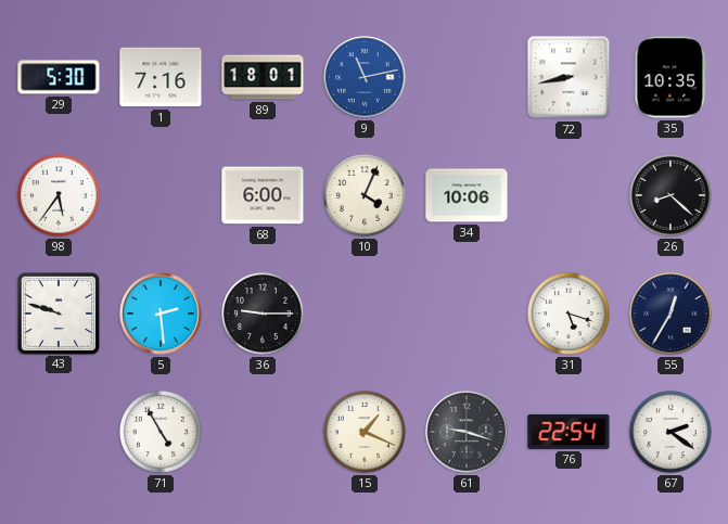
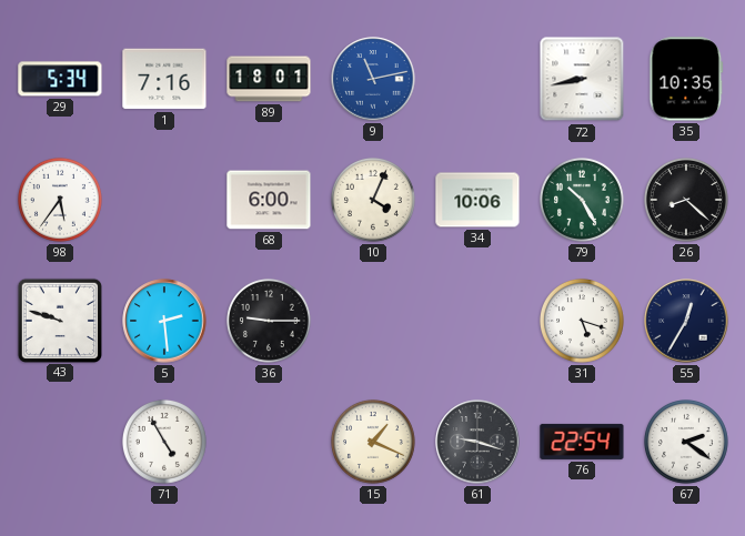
29: 5:30 -> 5:34
79: none -> 10:25
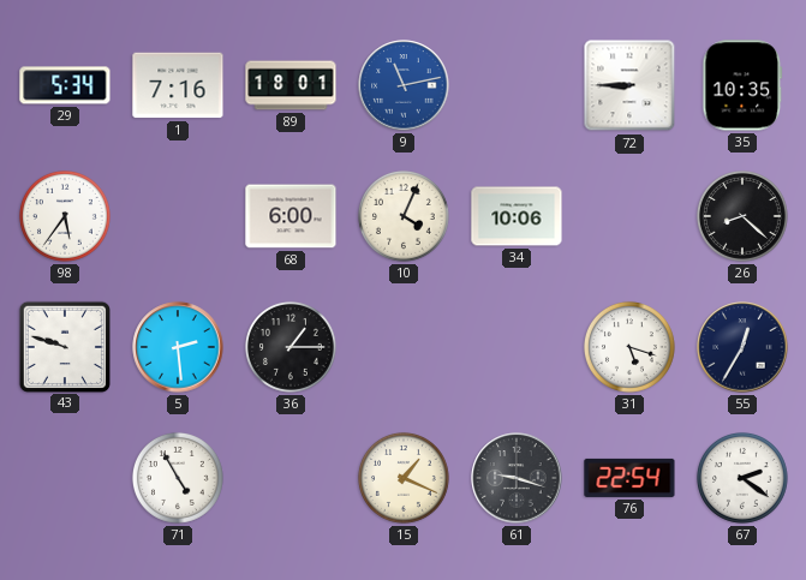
72: 8:43 -> 8:45
79: 10:25 -> none
36: 9:15 -> 1:15
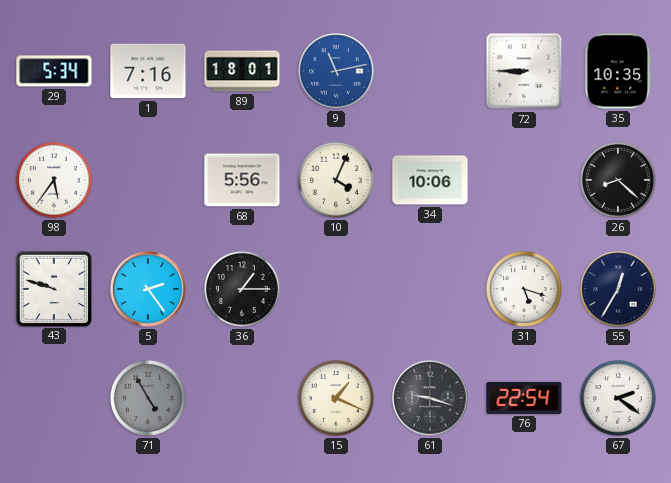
68: 6:00 -> 5:56
5: 2:29 -> 2:24
71 dial: white -> grey
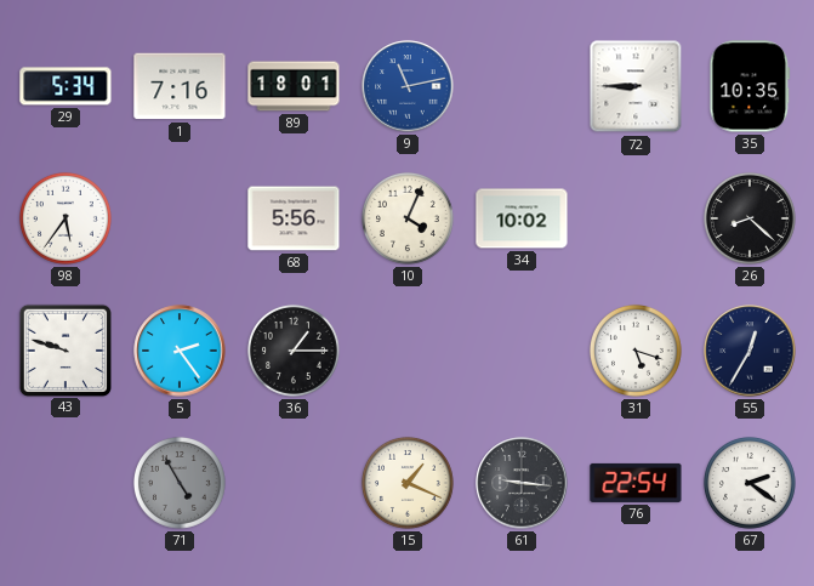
34: 10:06 -> 10:02
61: 9:18 -> 9:16
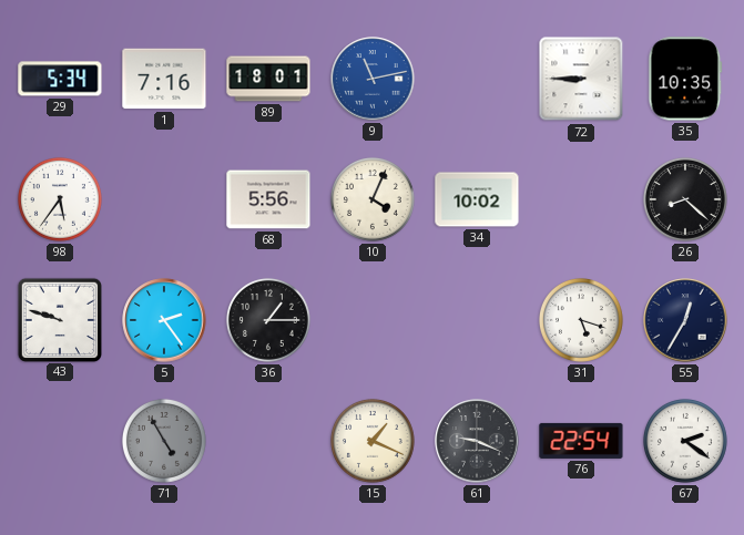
61: 9:16 -> 9:19
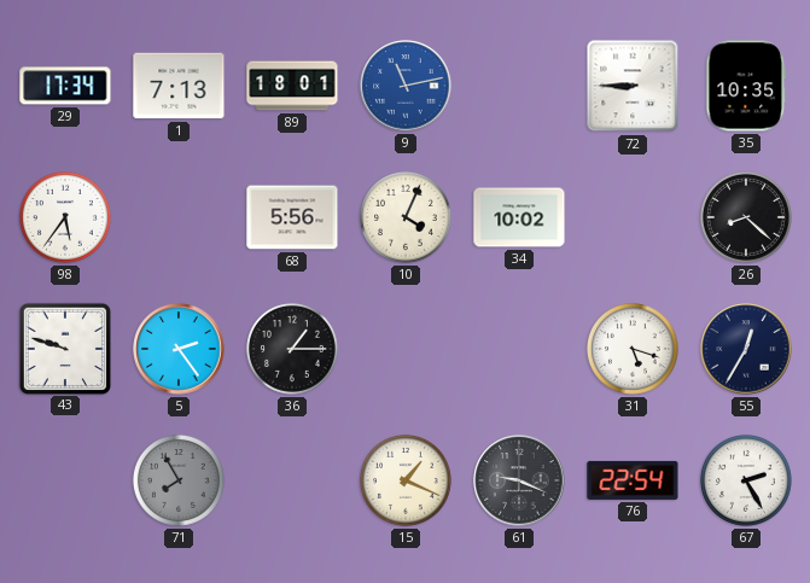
29: 5:34 -> 17:34
1: 7:16 -> 7:13
71: 4:55 -> 7:55
67: 2:21 -> 2:25
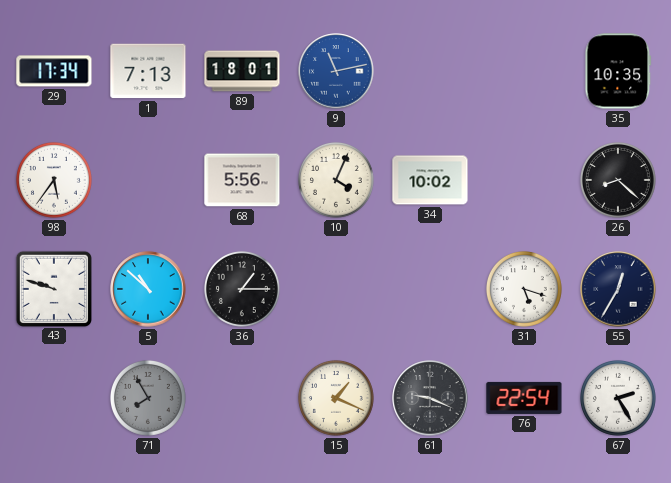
72: 8:45 -> none
5: 2:24 -> 10:52
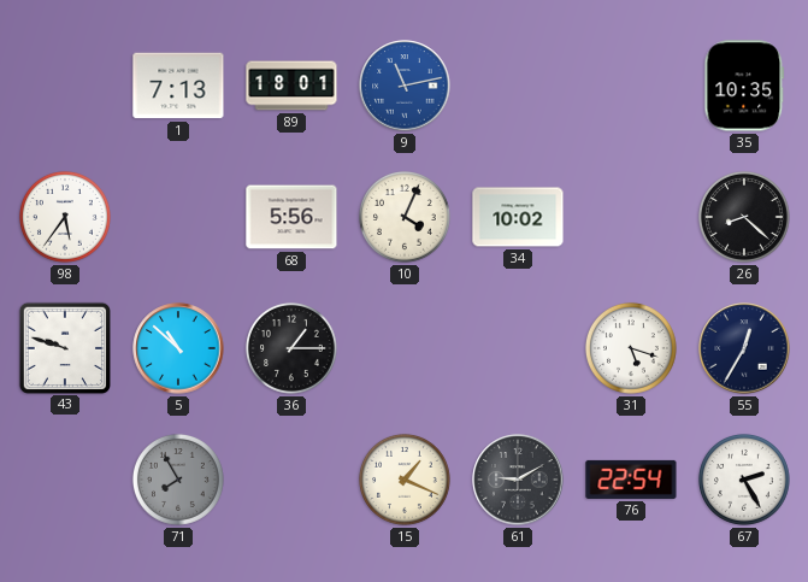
29: 17:34 -> none
61: 9:19 -> 9:10
